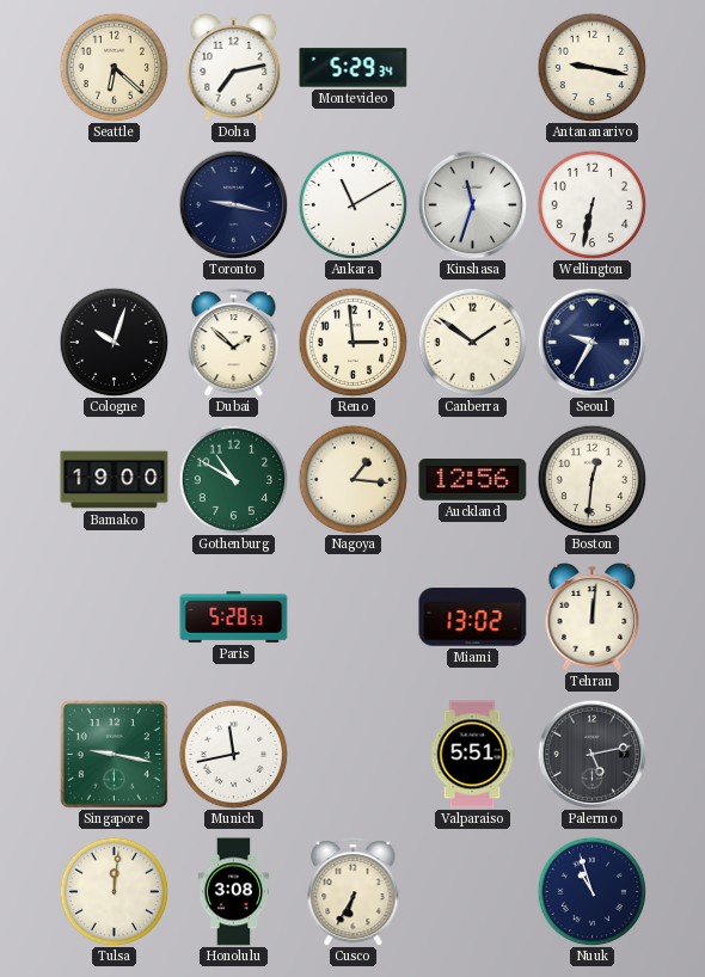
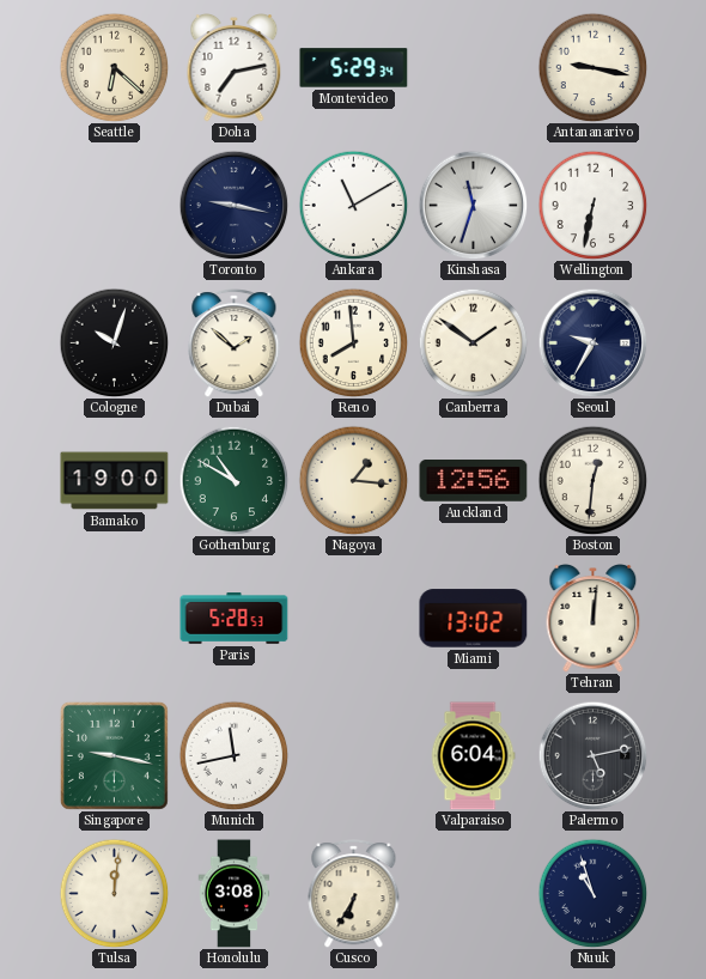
Reno: 2:59 -> 7:59
Valparaiso: 5:51 -> 6:04
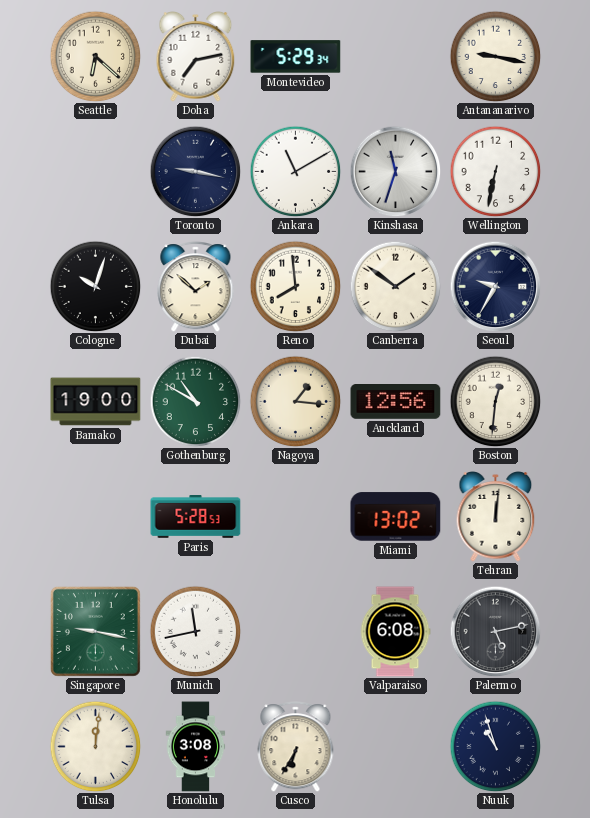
Valparaiso: 6:04 -> 6:08
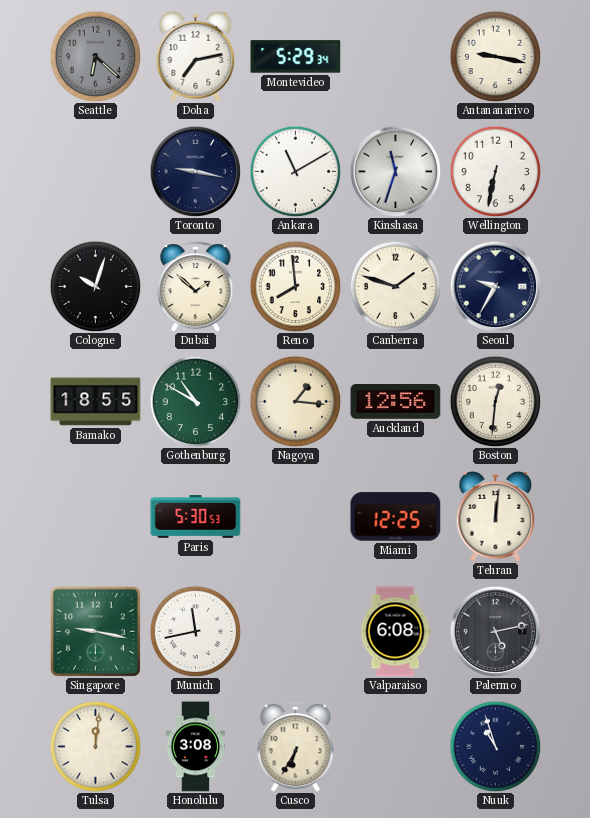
Seattle dial: cream -> grey
Canberra: 1:51 -> 1:48
Bamako: 19:00 -> 18:55
Paris: 5:28 -> 5:30
Miami: 13:02 -> 12:25
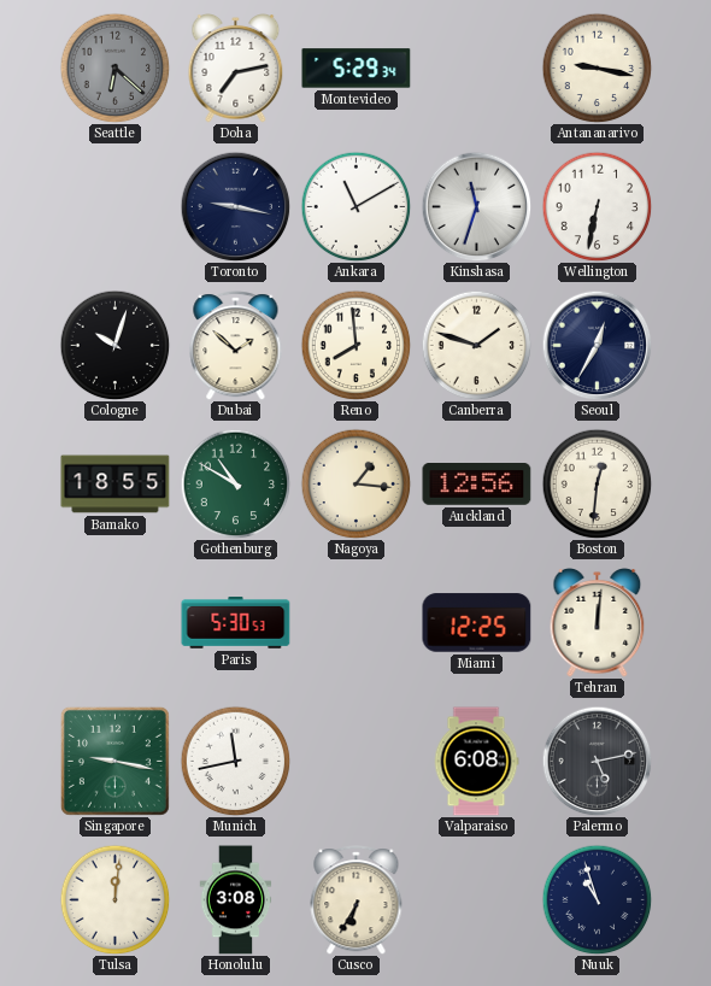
Seoul: 9:35 -> 12:35
